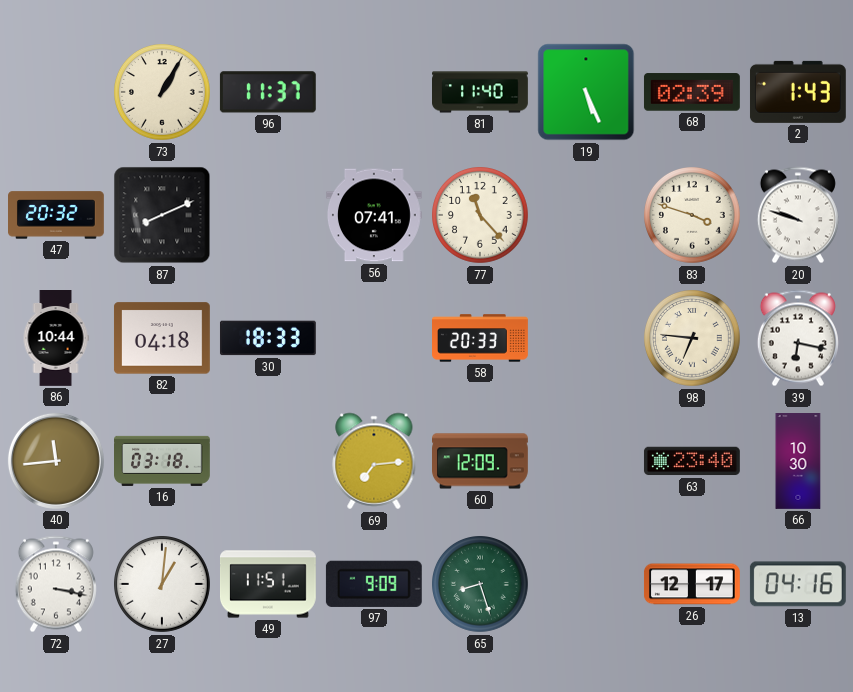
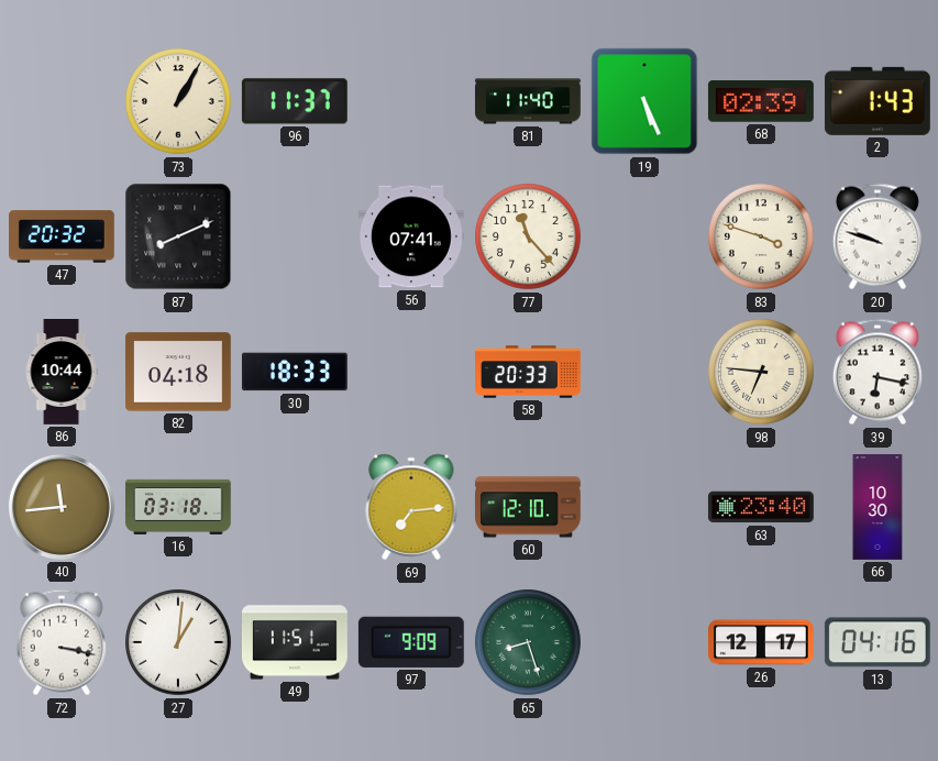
60: 12:09 -> 12:10
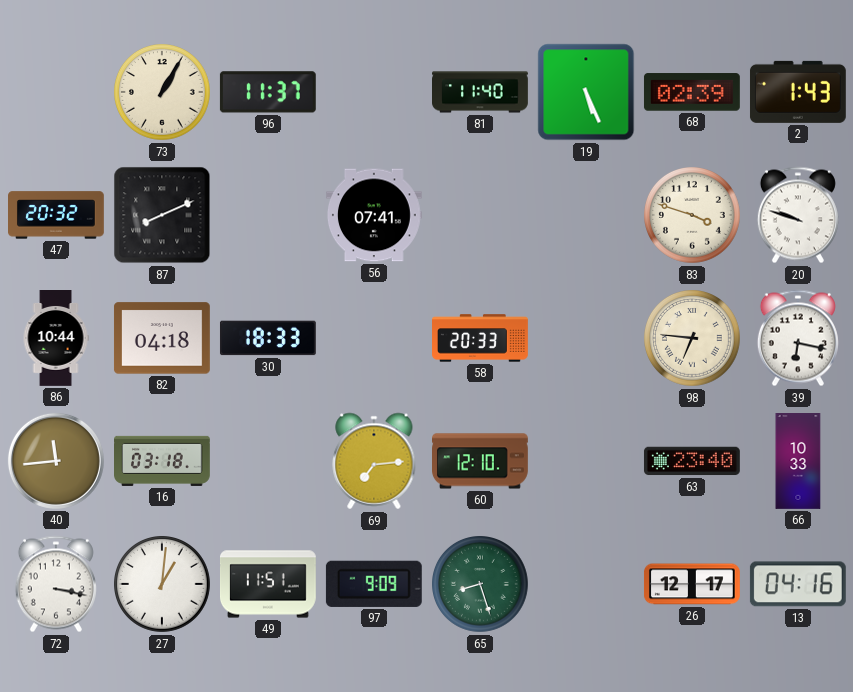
77: 11:23 -> none
66: 10:30 -> 10:33
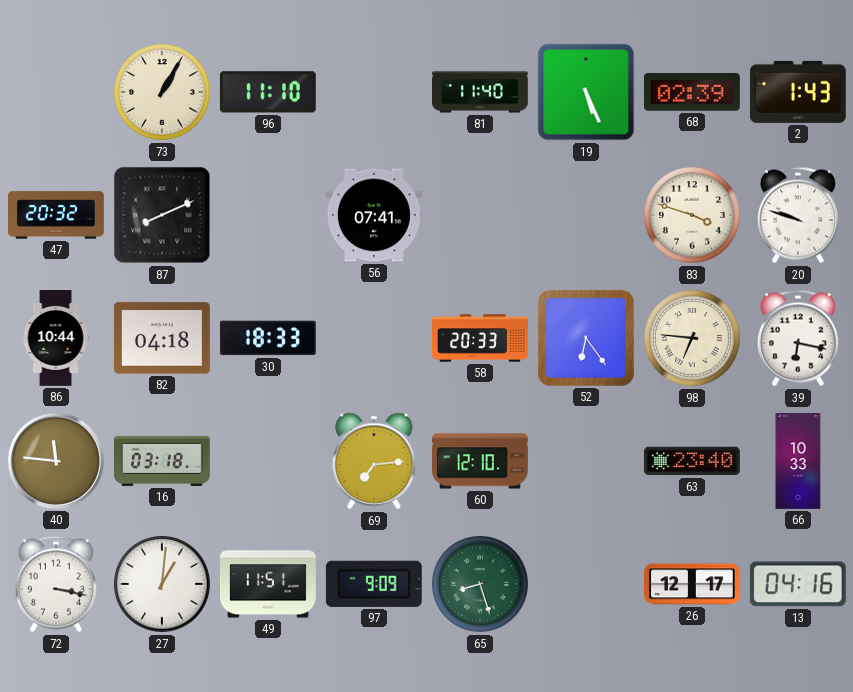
96: 11:37 -> 11:10
52: none -> 6:24
40: 11:44 -> 11:46
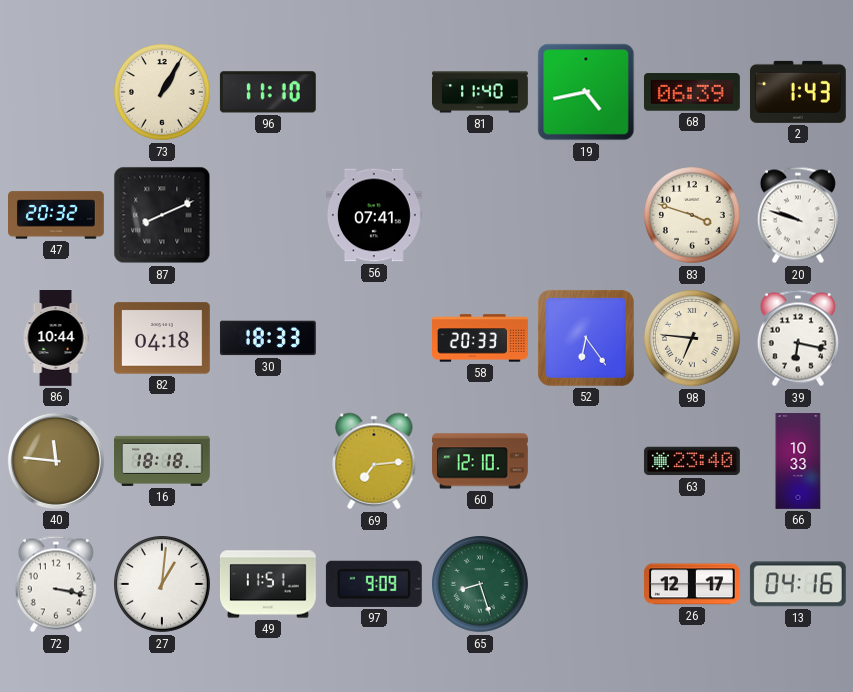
19: 5:26 -> 4:43
68: 02:39 -> 06:39
16: 03:18 -> 18:18
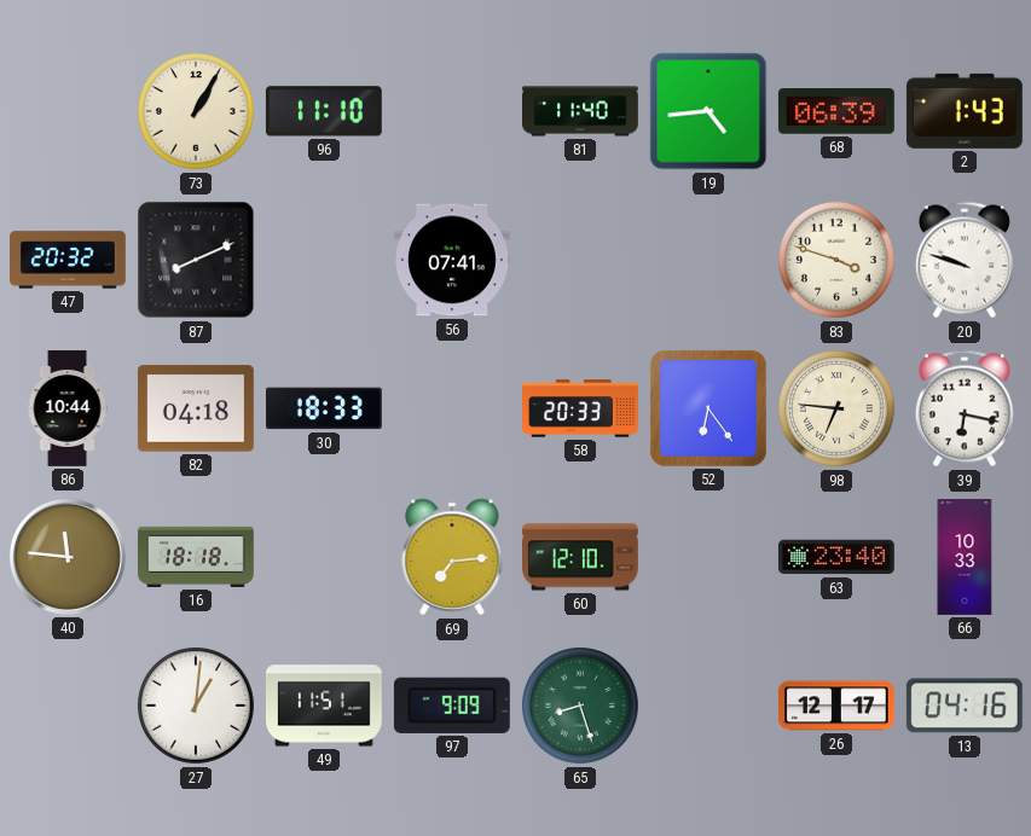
19: 4:43 -> 4:44
72: 3:17 -> none
